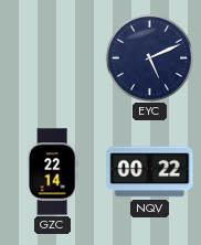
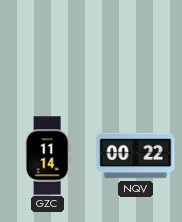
EYC: 5:11 -> none
GZC: 22:14 -> 11:14
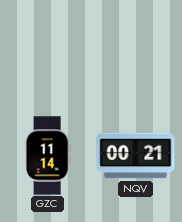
NQV: 00:22 -> 00:21
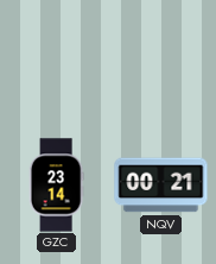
GZC: 11:14 -> 23:14
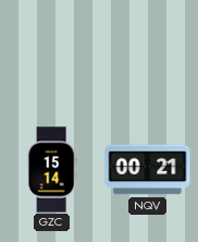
GZC: 23:14 -> 15:14
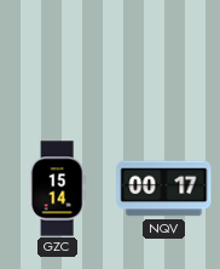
NQV: 00:21 -> 00:17
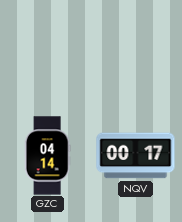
GZC: 15:14 -> 04:14
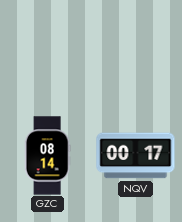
GZC: 04:14 -> 08:14
